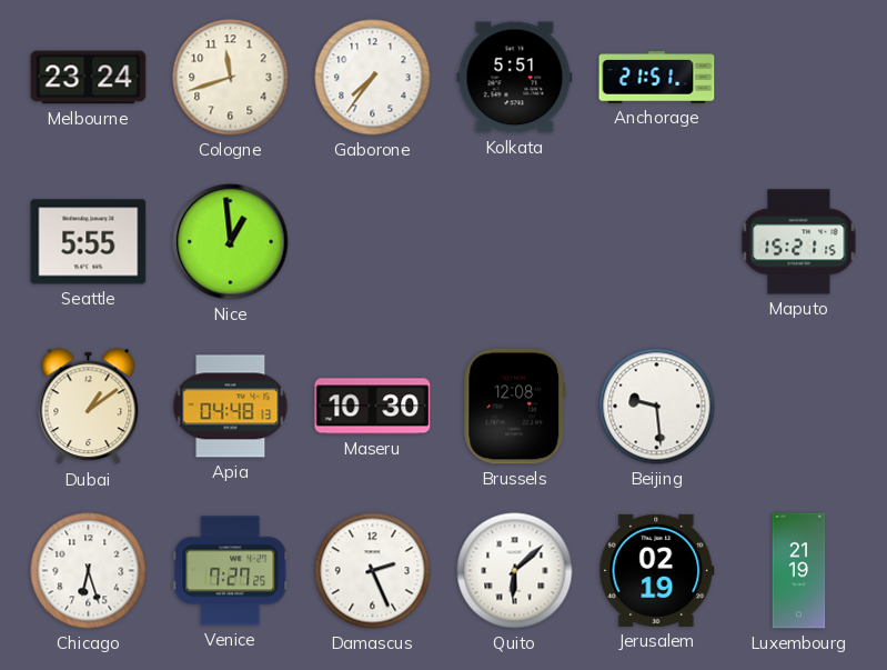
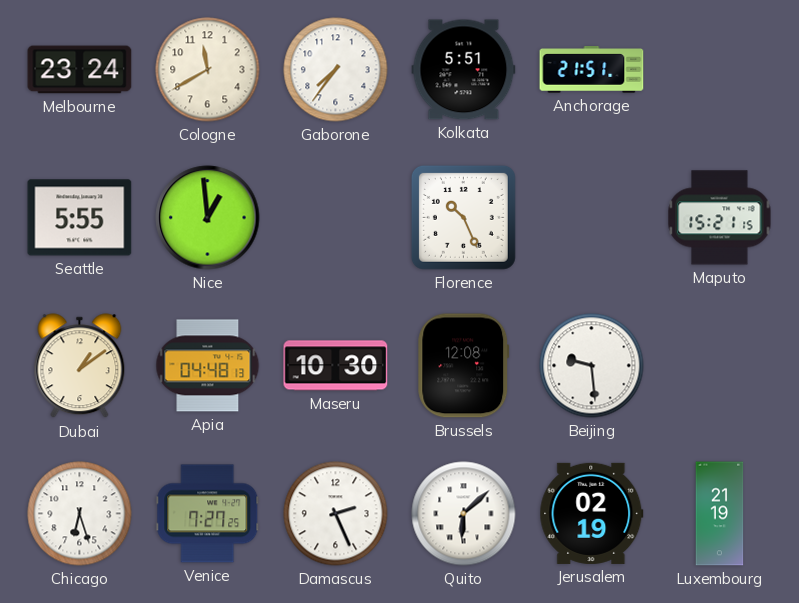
Cologne: 11:42 -> 11:40
Florence: none -> 10:26
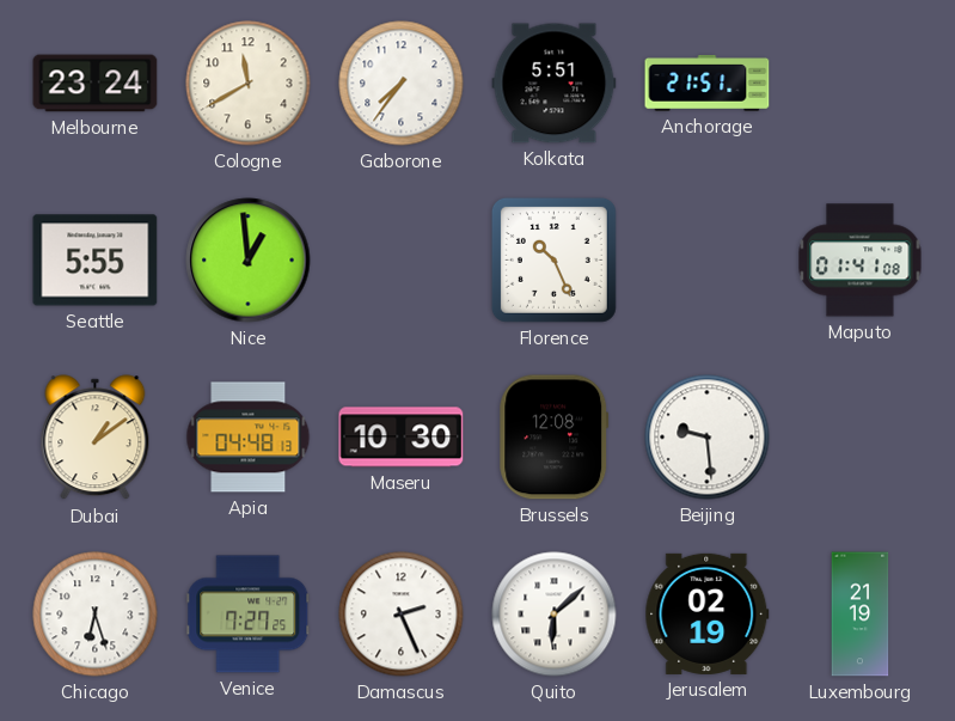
Maputo: 15:21 -> 01:41
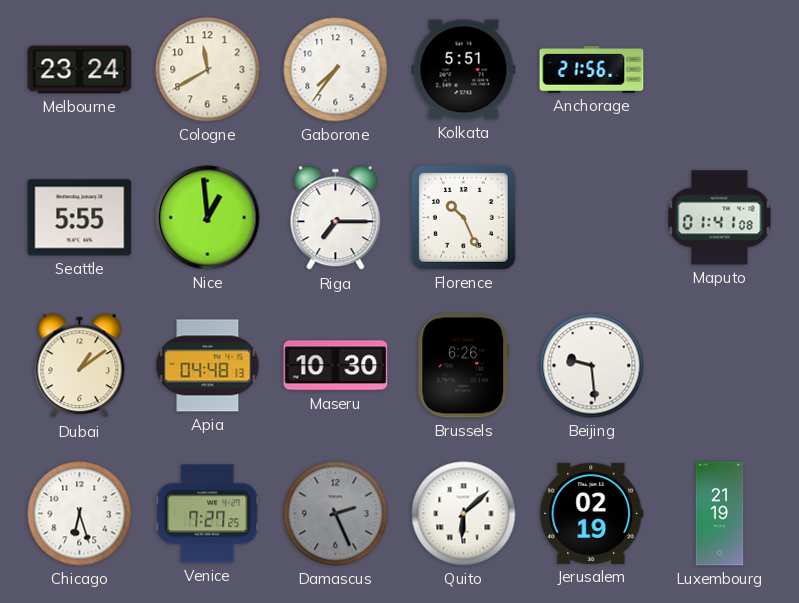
Anchorage: 21:51 -> 21:56
Riga: none -> 7:15
Brussels: 12:08 -> 6:26
Damascus dial: white -> grey
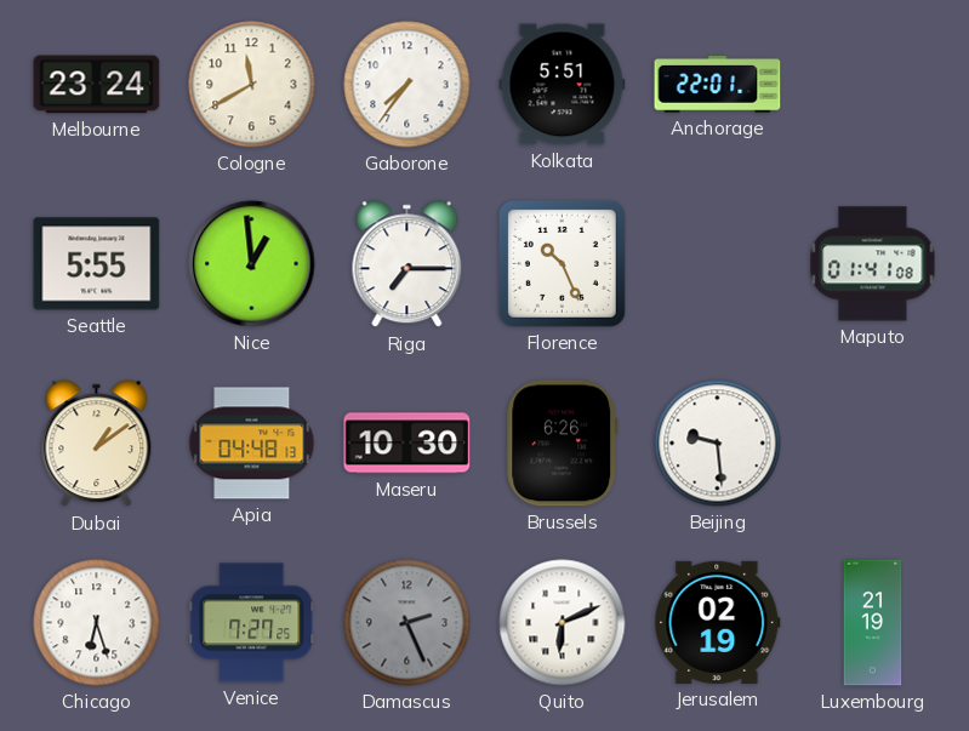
Anchorage: 21:56 -> 22:01
Quito: 6:08 -> 6:11
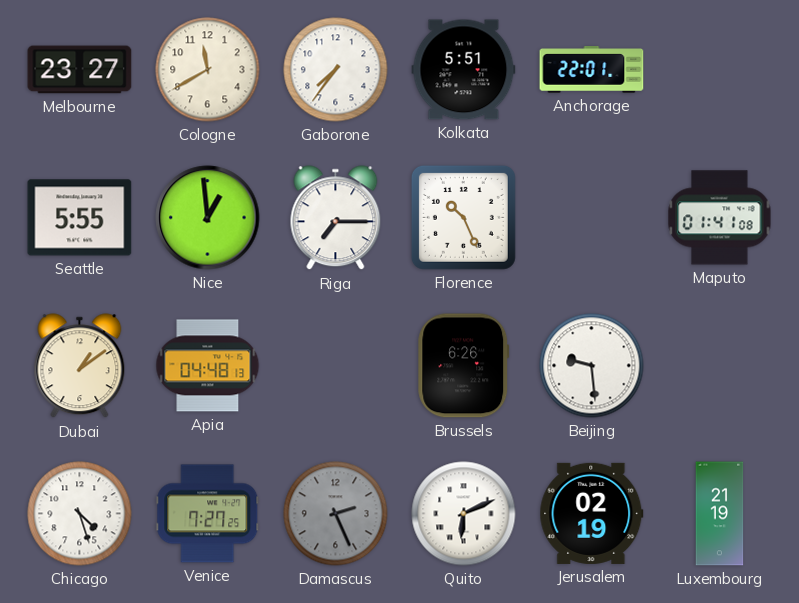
Melbourne: 23:24 -> 23:27
Maseru: 10:30 -> none
Chicago: 6:27 -> 4:27
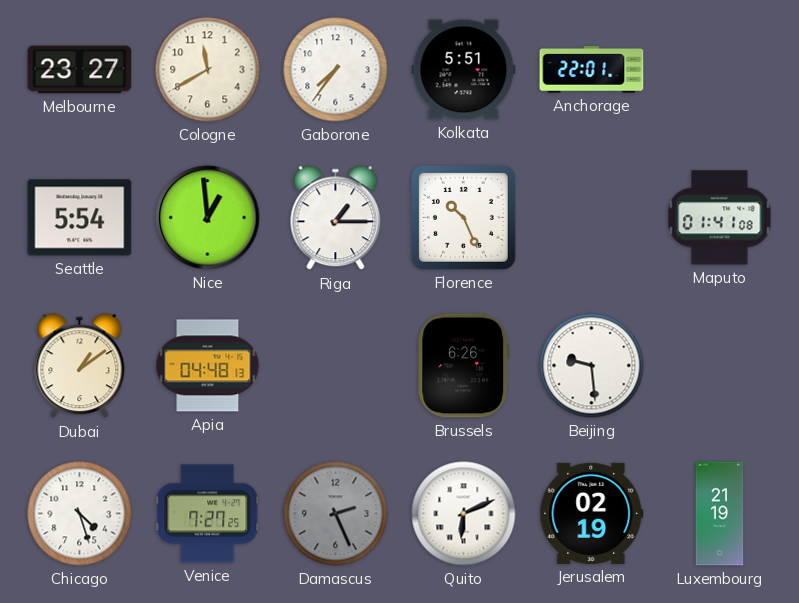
Seattle: 5:55 -> 5:54
Riga: 7:15 -> 1:15
